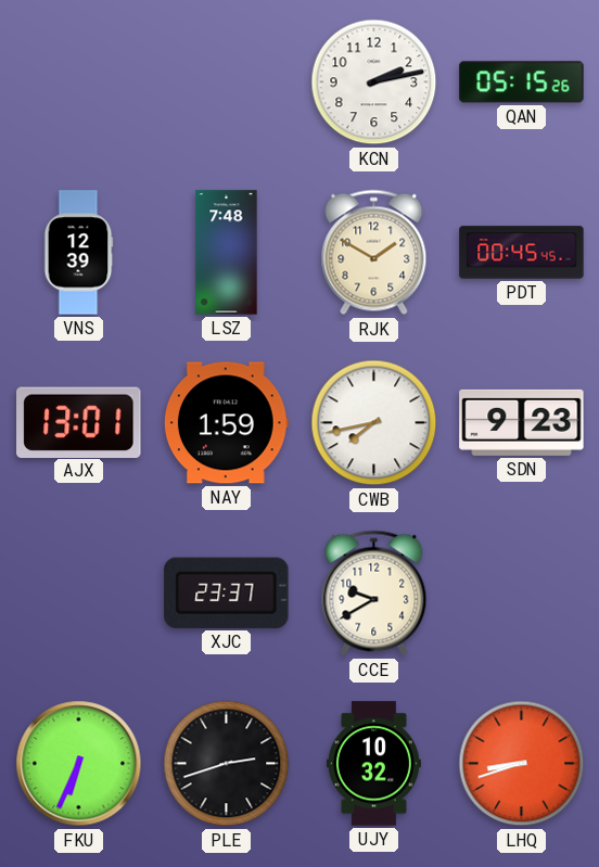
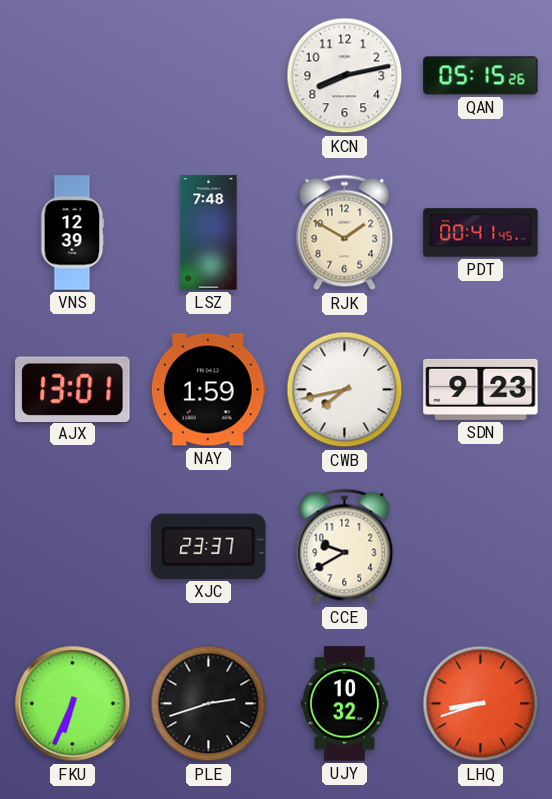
KCN: 2:13 -> 8:13
PDT: 00:45 -> 00:41
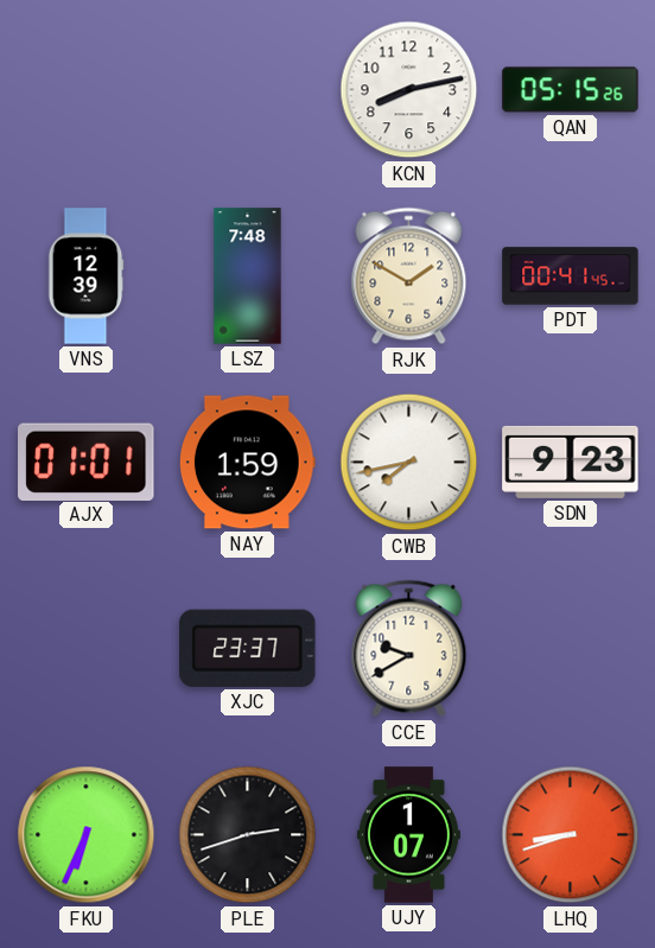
AJX: 13:01 -> 01:01
UJY: 10:32 -> 1:07
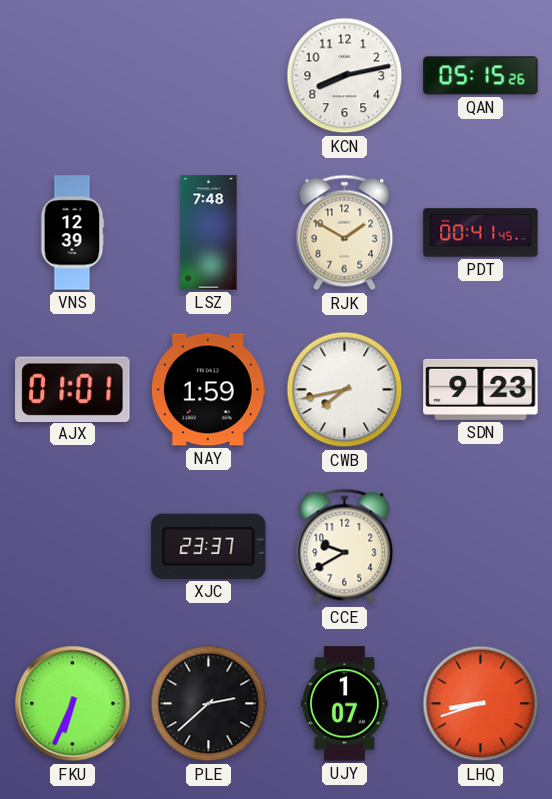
PLE: 2:42 -> 2:38
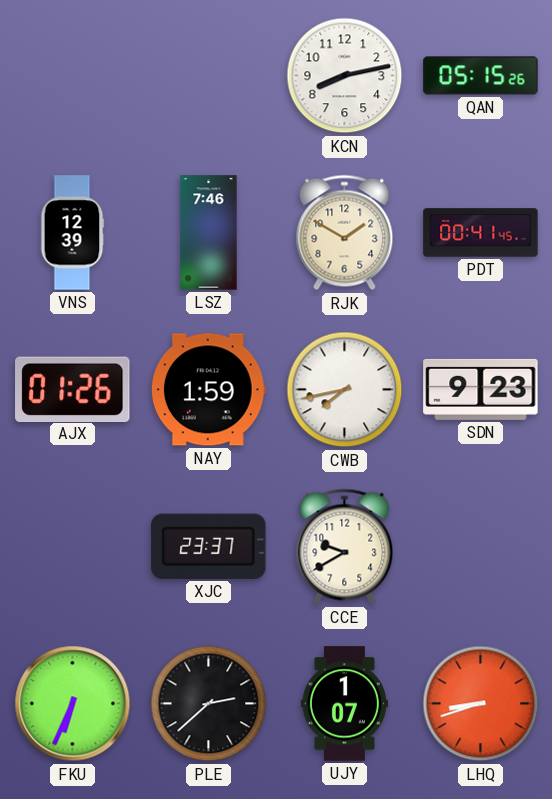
LSZ: 7:48 -> 7:46
AJX: 01:01 -> 01:26
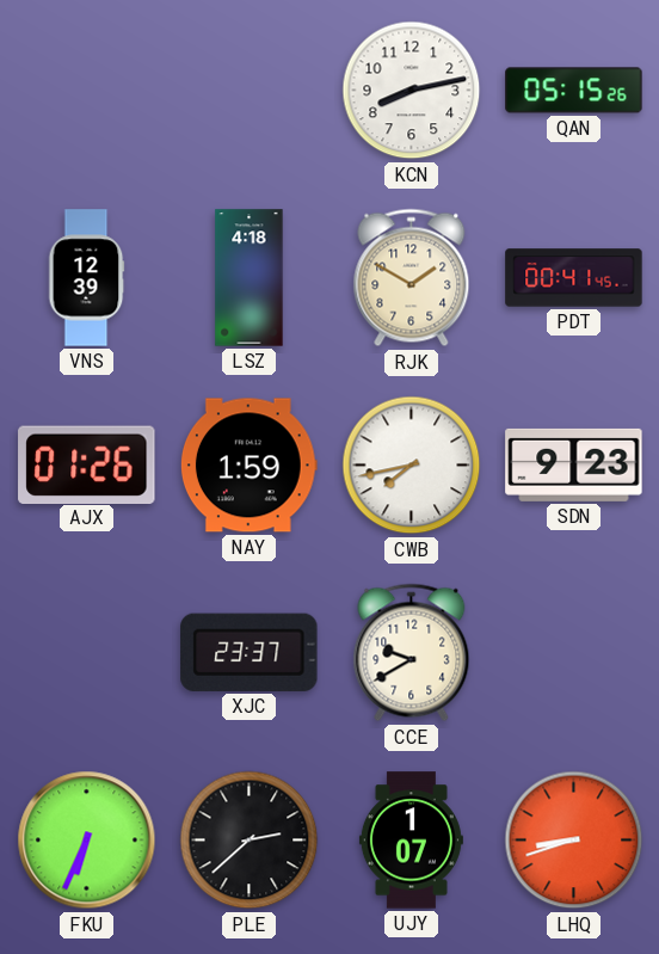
LSZ: 7:46 -> 4:18
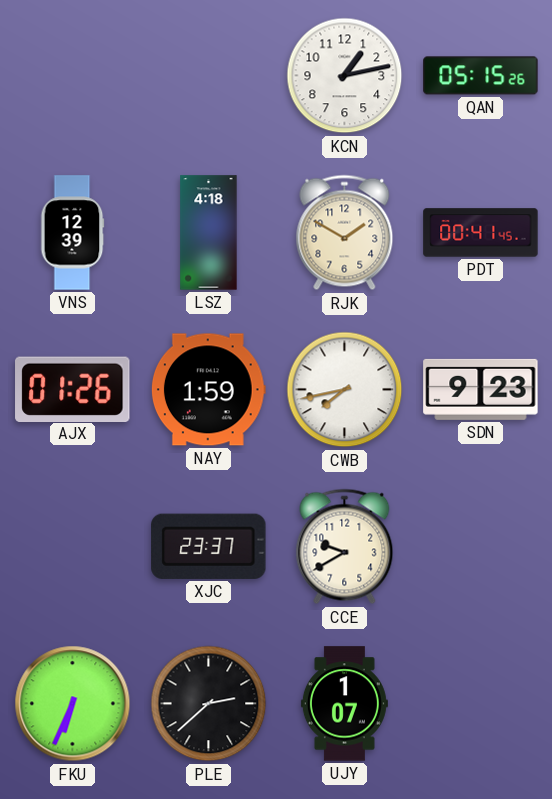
KCN: 8:13 -> 1:13
LHQ: 8:42 -> none
